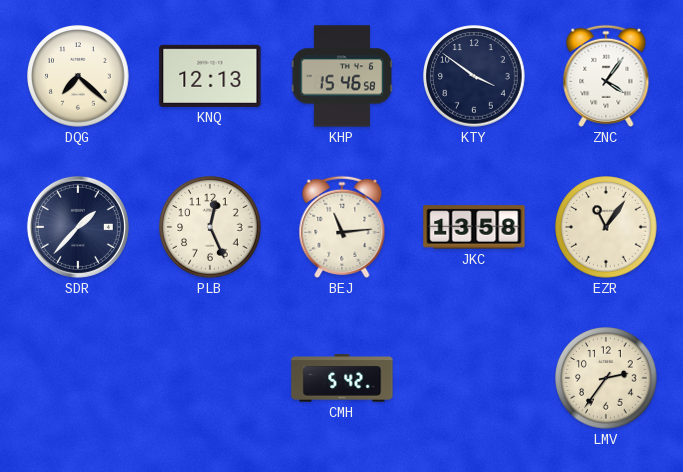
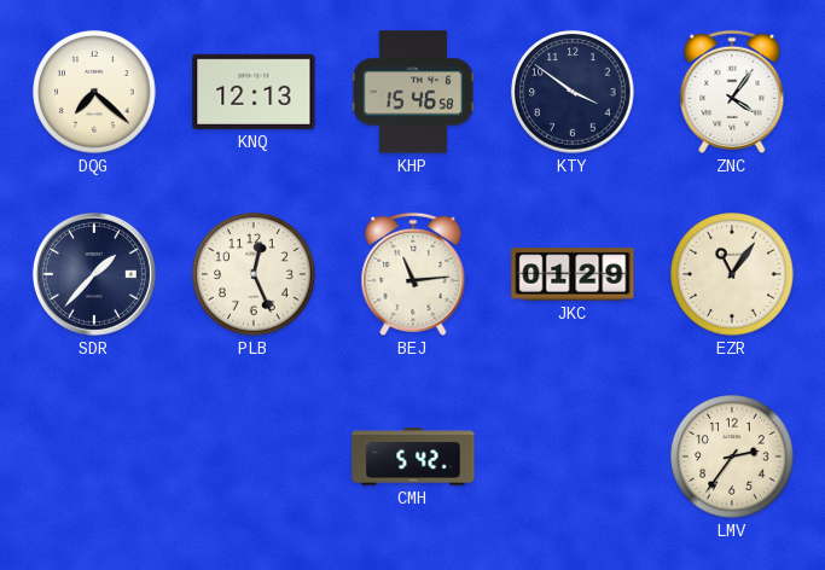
JKC: 13:58 -> 01:29
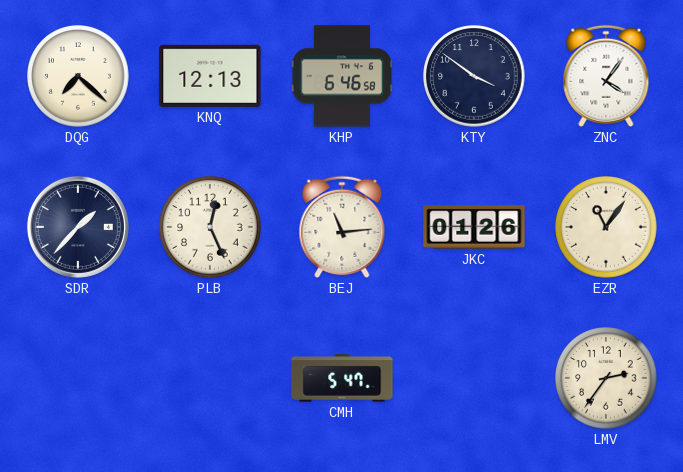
KHP: 15:46 -> 6:46
JKC: 01:29 -> 01:26
CMH: 5:42 -> 5:47
